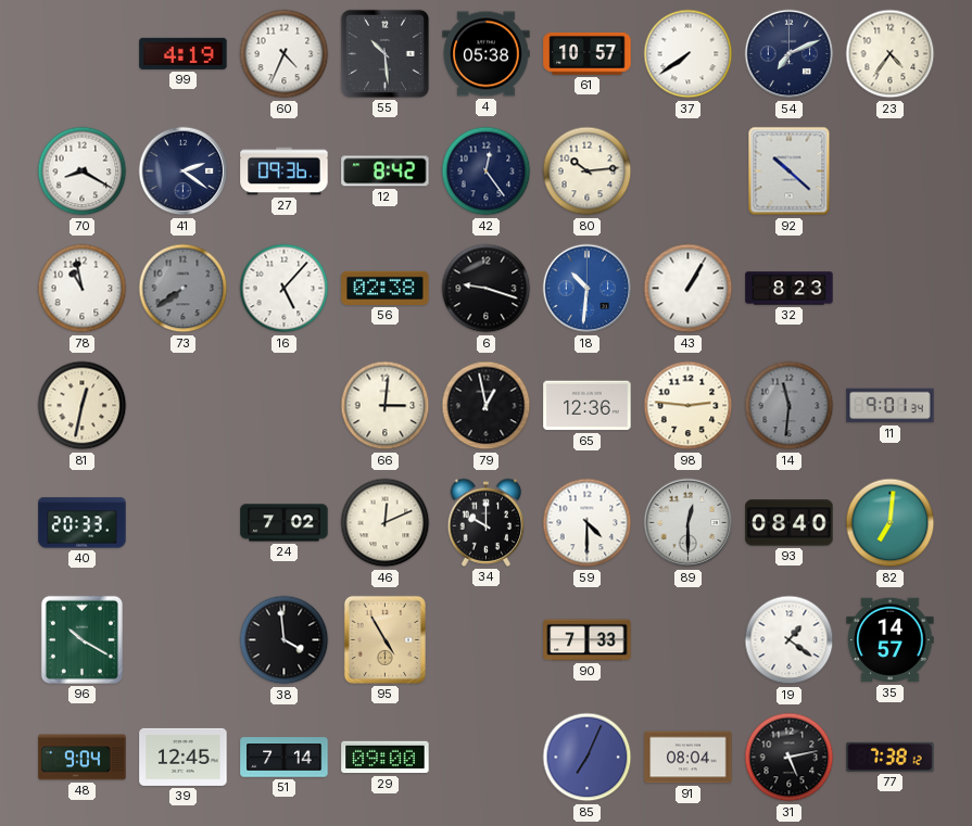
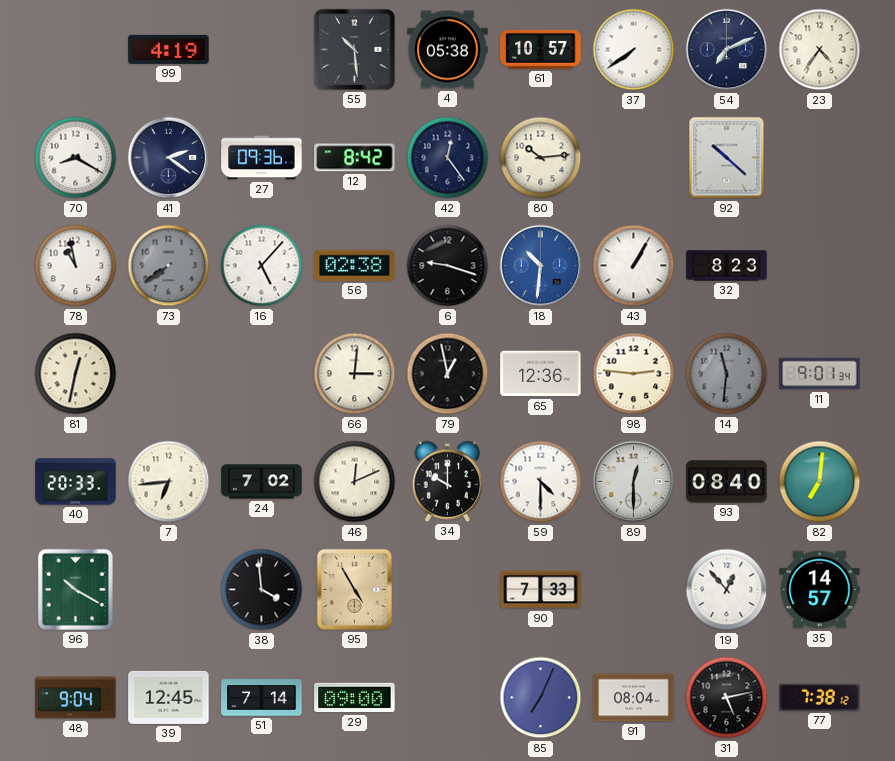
60: 4:34 -> none
7: none -> 6:44
19: 1:21 -> 12:53
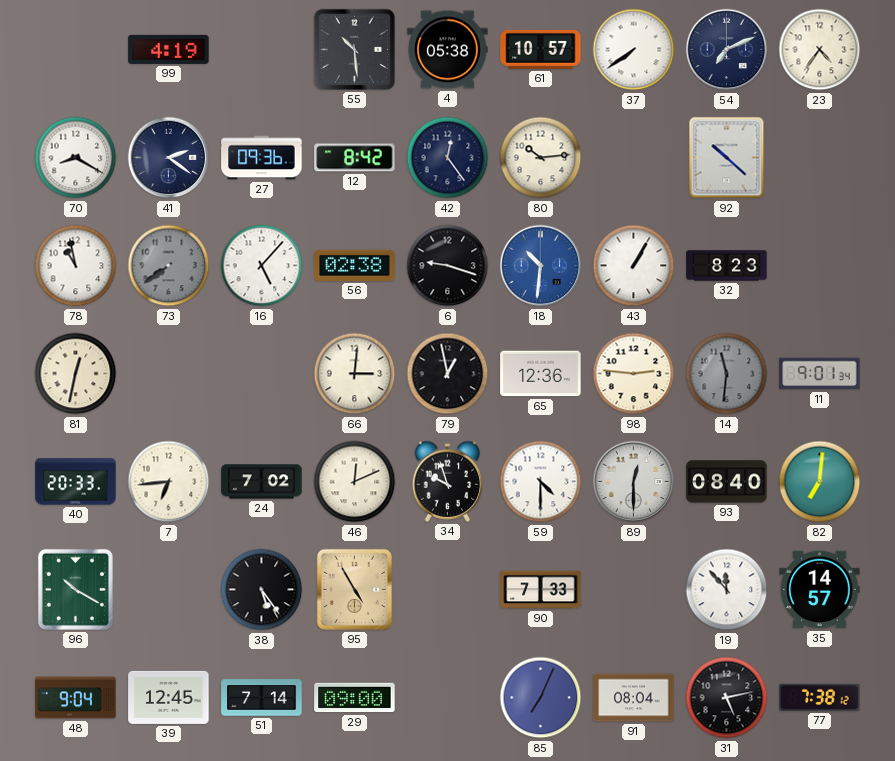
34: 10:00 -> 9:57
38: 3:59 -> 5:24
19: 12:53 -> 11:53
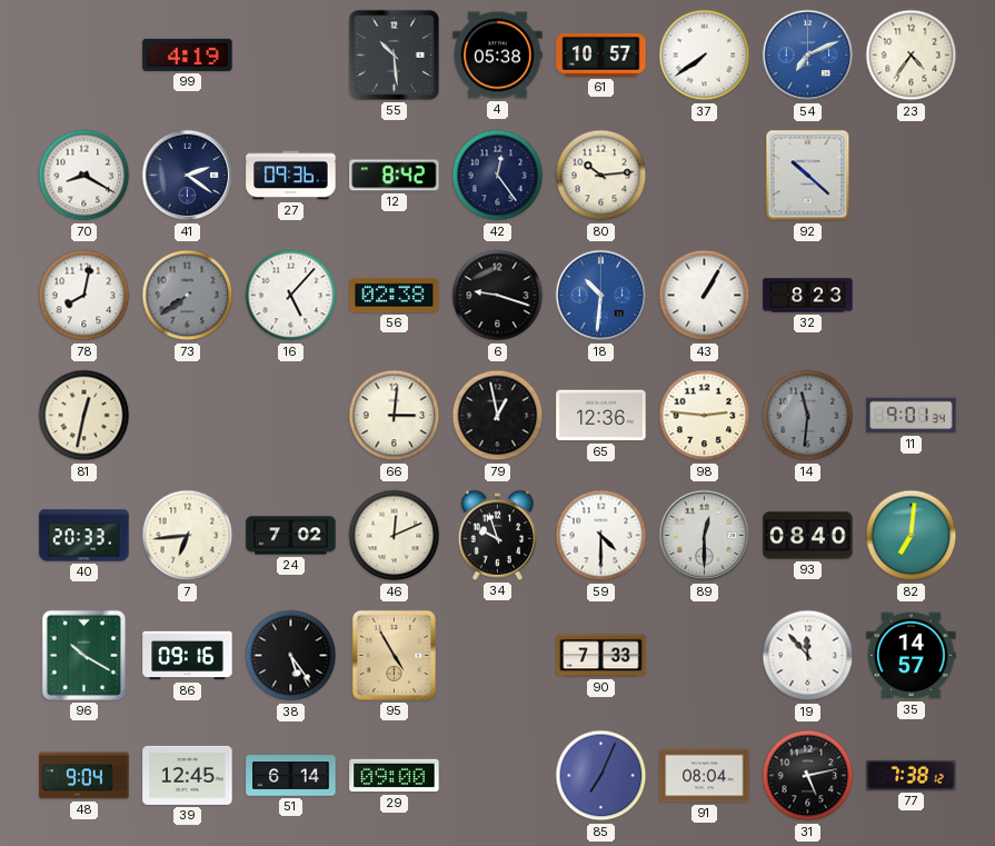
54 dial: navy -> blue
78: 10:58 -> 8:02
86: none -> 09:16
51: 7:14 -> 6:14
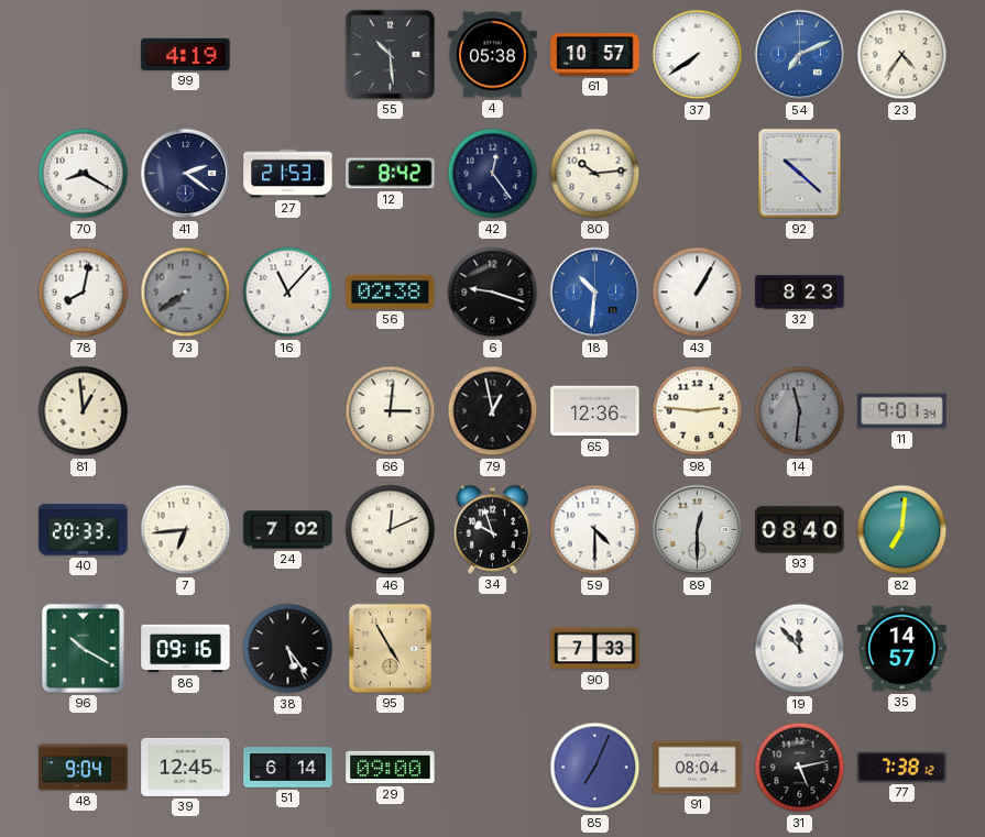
27: 09:36 -> 21:53
16: 5:07 -> 11:07
81: 12:32 -> 12:59
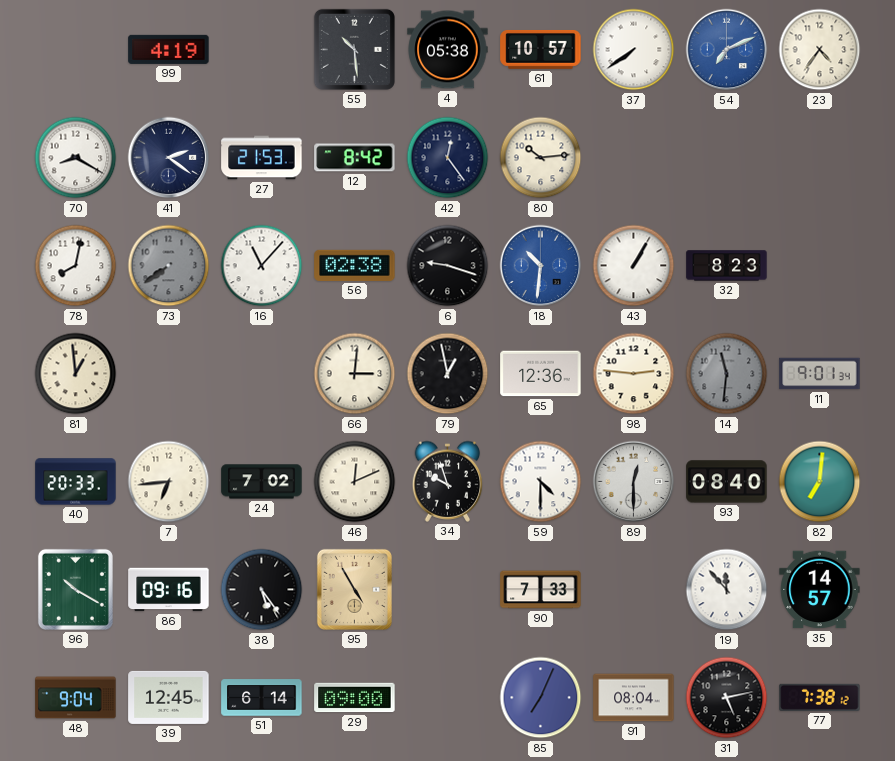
92: 10:22 -> none
